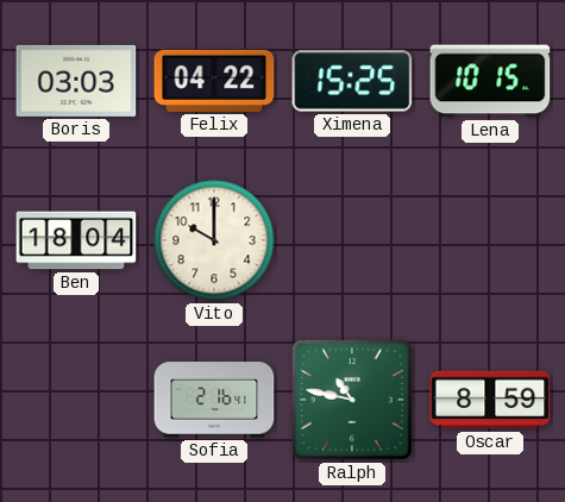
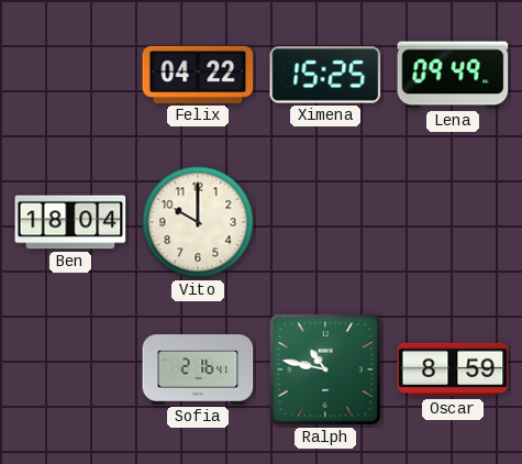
Boris: 03:03 -> none
Lena: 10:15 -> 09:49
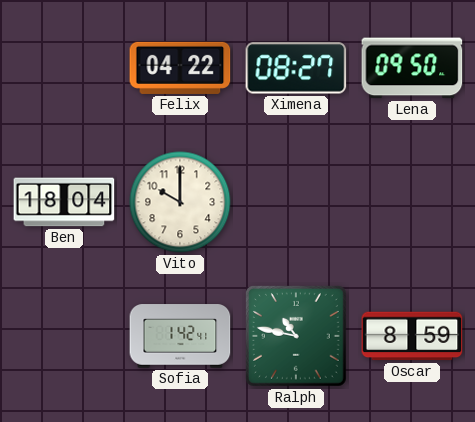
Ximena: 15:25 -> 08:27
Lena: 09:49 -> 09:50
Sofia: 2:16 -> 1:42
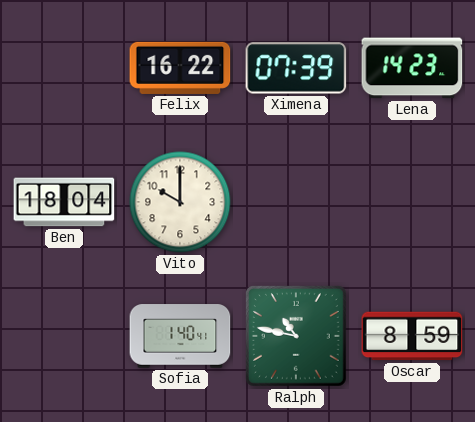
Felix: 04:22 -> 16:22
Ximena: 08:27 -> 07:39
Lena: 09:50 -> 14:23
Sofia: 1:42 -> 1:40
